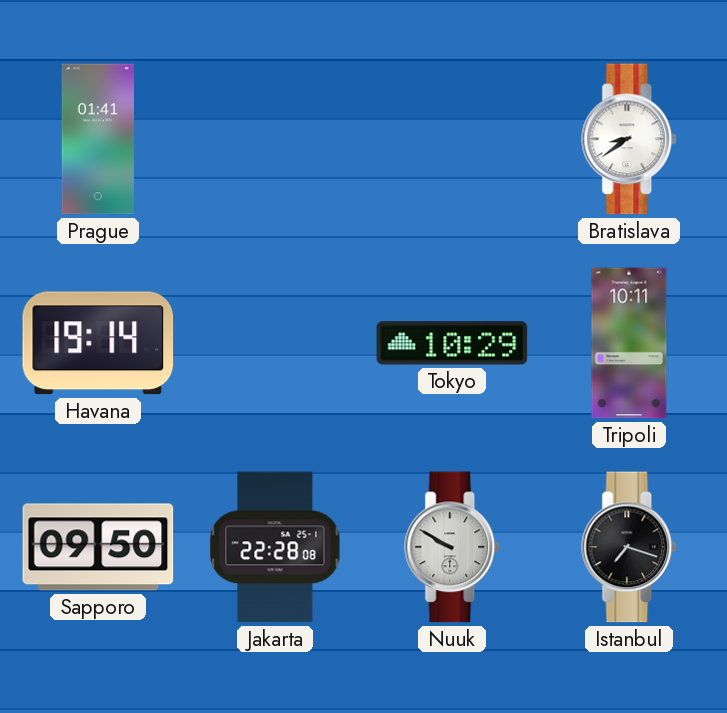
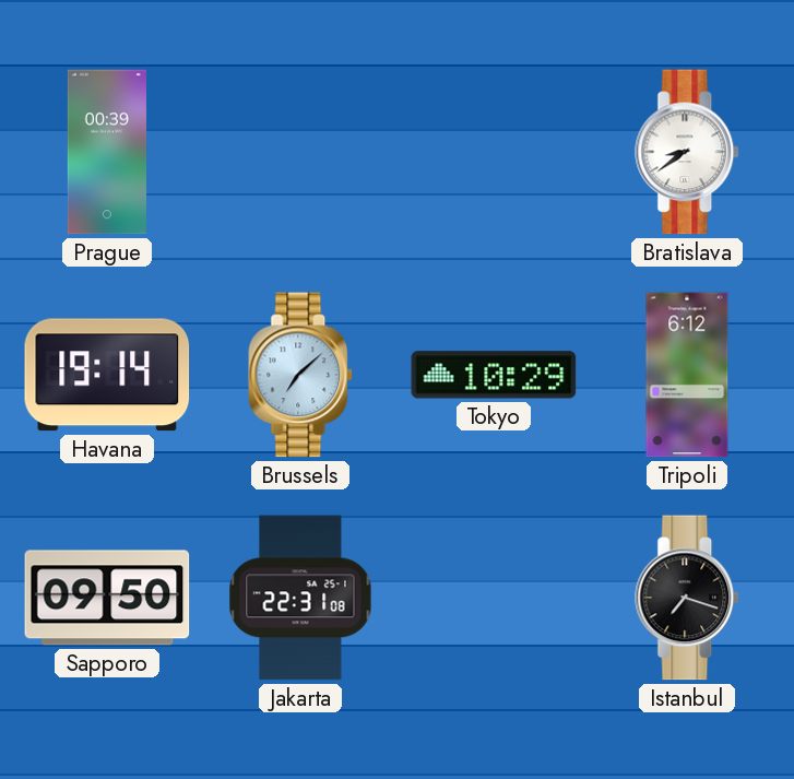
Prague: 01:41 -> 00:39
Brussels: none -> 7:08
Tripoli: 10:11 -> 6:12
Jakarta: 22:28 -> 22:31
Nuuk: 9:50 -> none
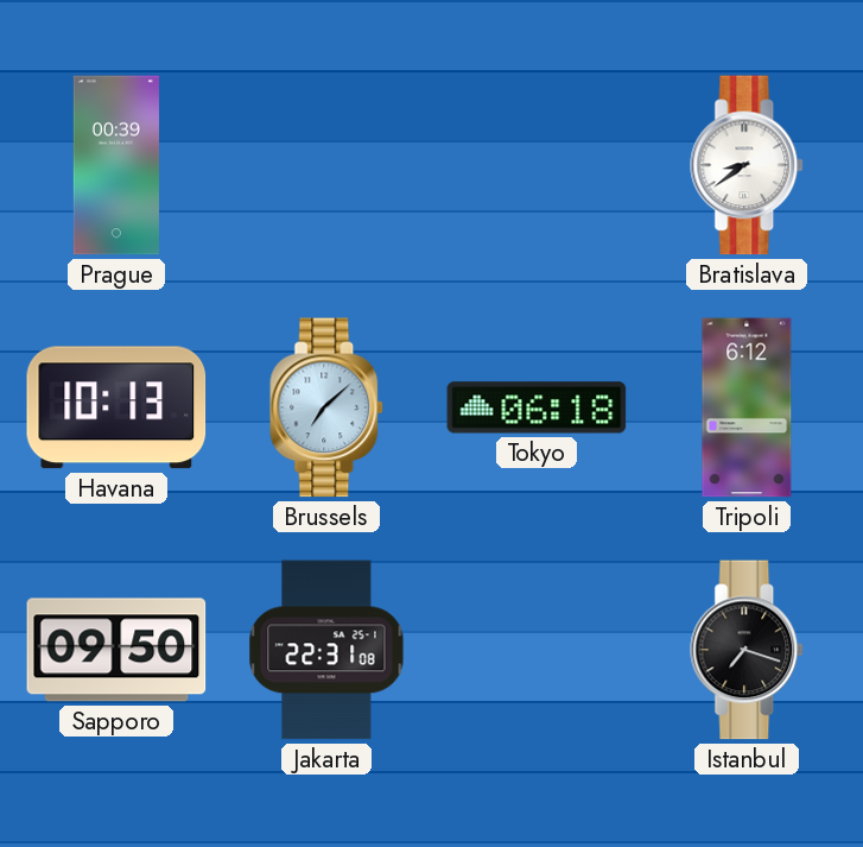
Havana: 19:14 -> 10:13
Tokyo: 10:29 -> 06:18
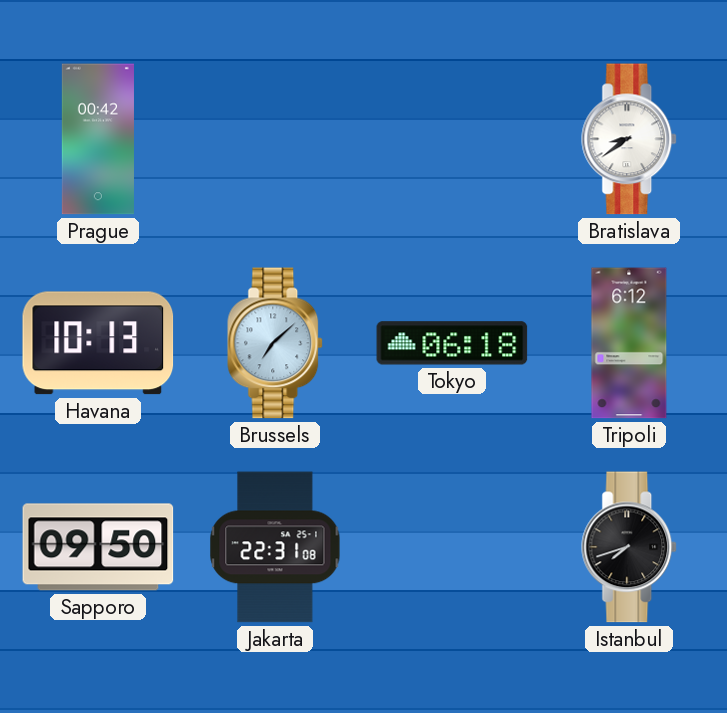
Prague: 00:39 -> 00:42
Istanbul: 7:18 -> 7:42
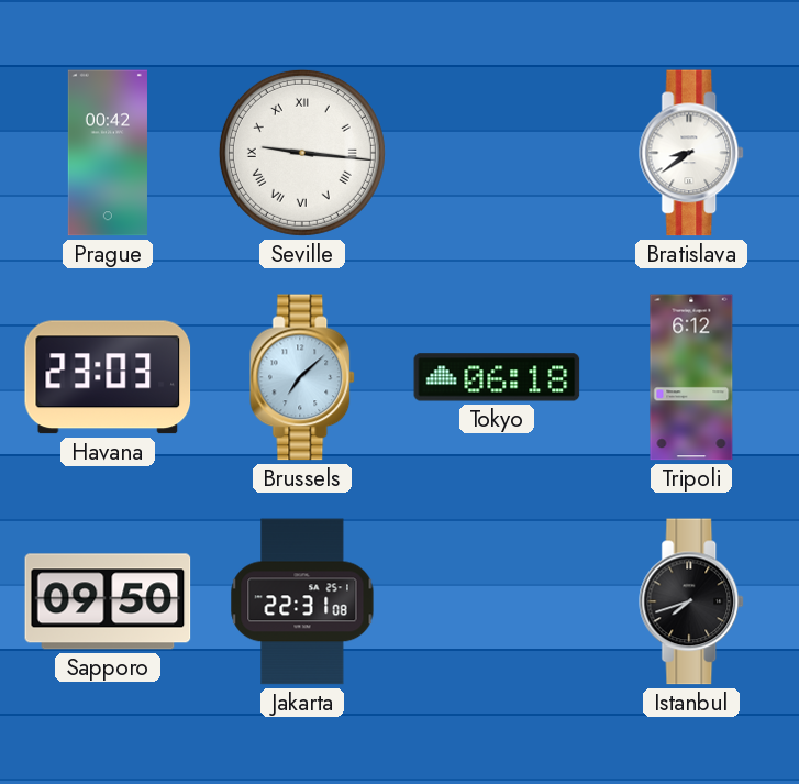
Seville: none -> 9:16
Havana: 10:13 -> 23:03
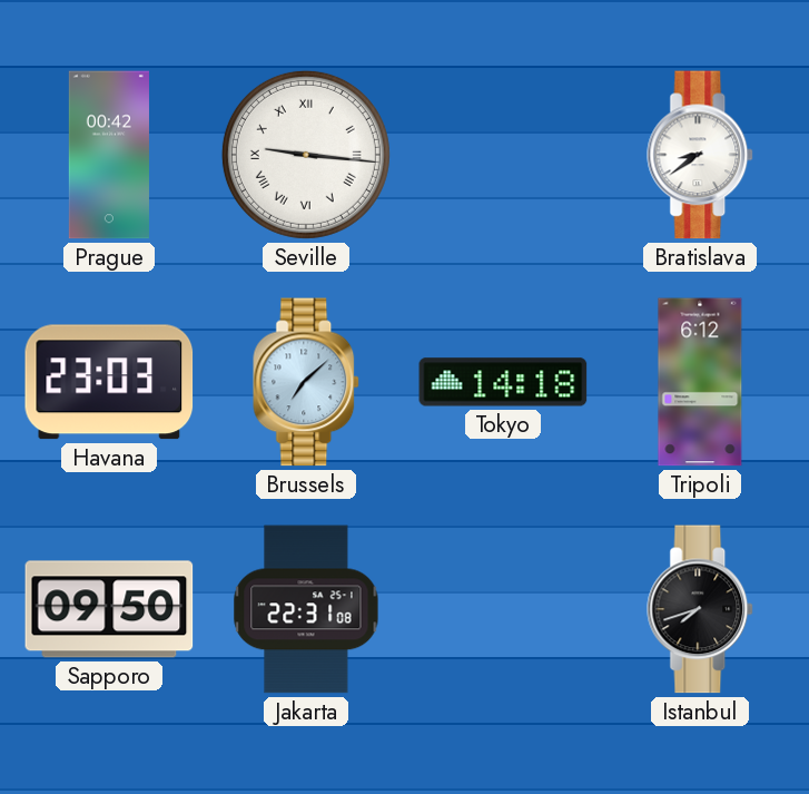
Tokyo: 06:18 -> 14:18
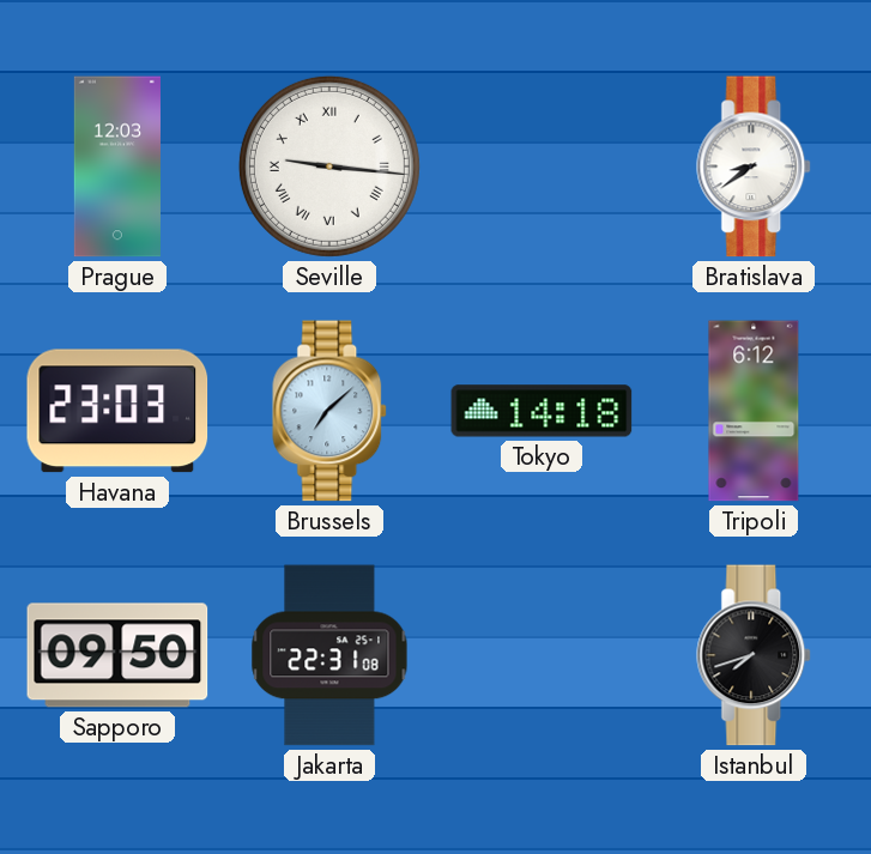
Prague: 00:42 -> 12:03
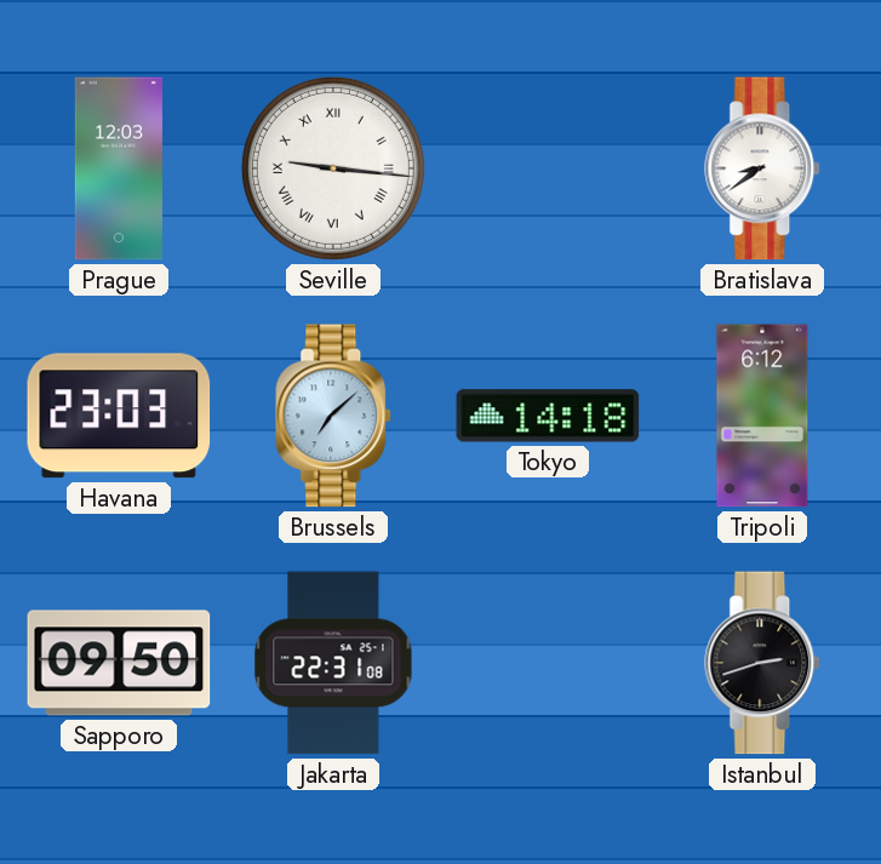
Istanbul: 7:42 -> 2:42
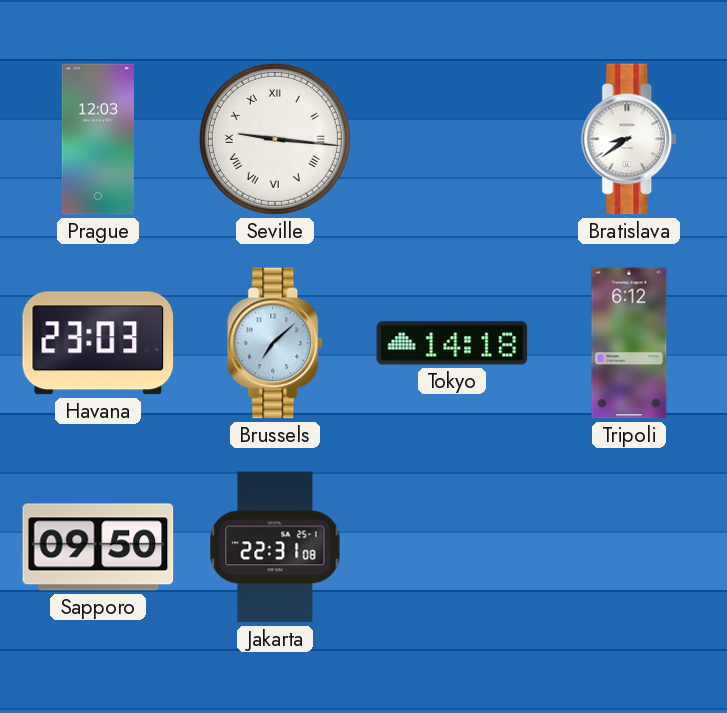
Istanbul: 2:42 -> none
